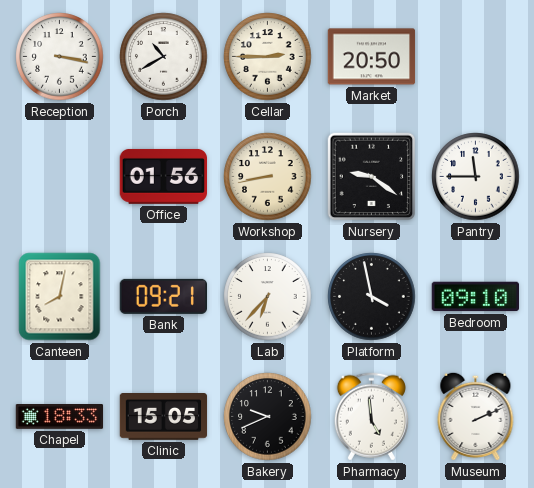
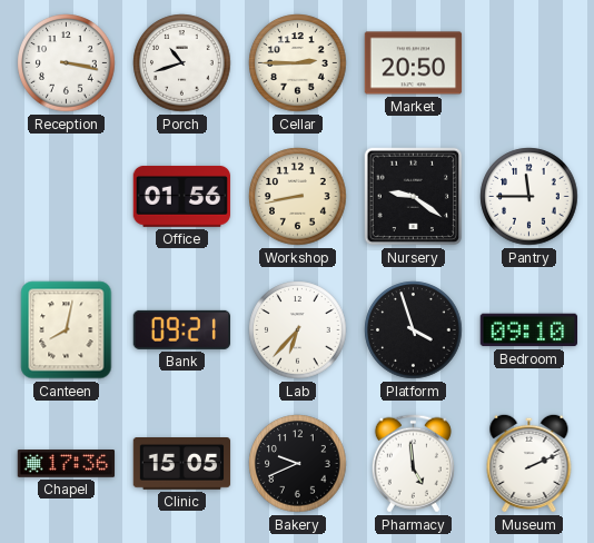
Porch: 10:40 -> 10:42
Platform: 3:58 -> 3:57
Chapel: 18:33 -> 17:36
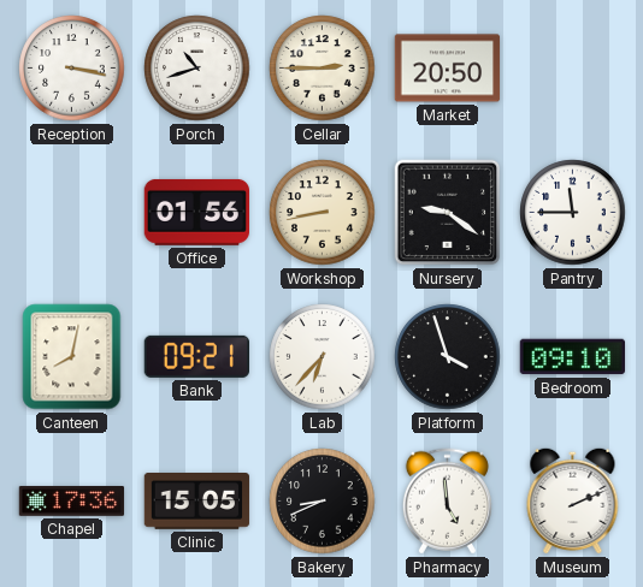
Bakery: 9:41 -> 8:41
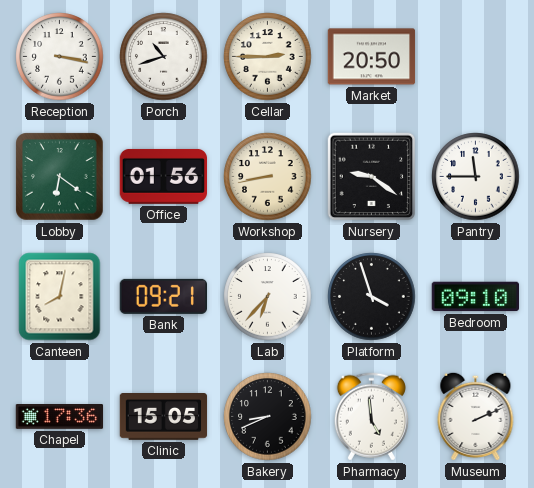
Lobby: none -> 6:21
